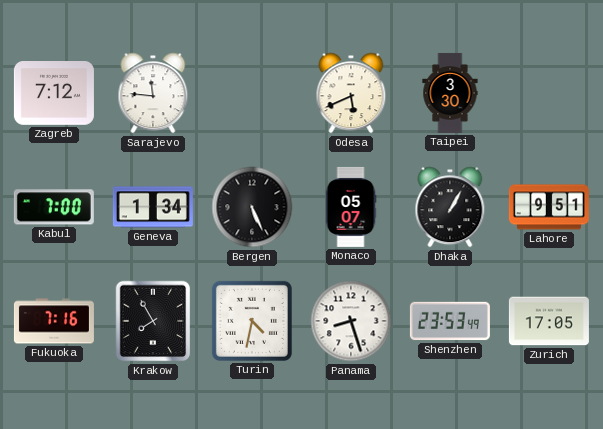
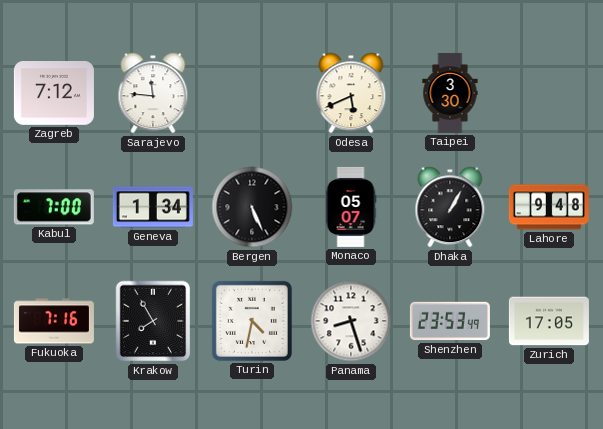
Lahore: 9:51 -> 9:48
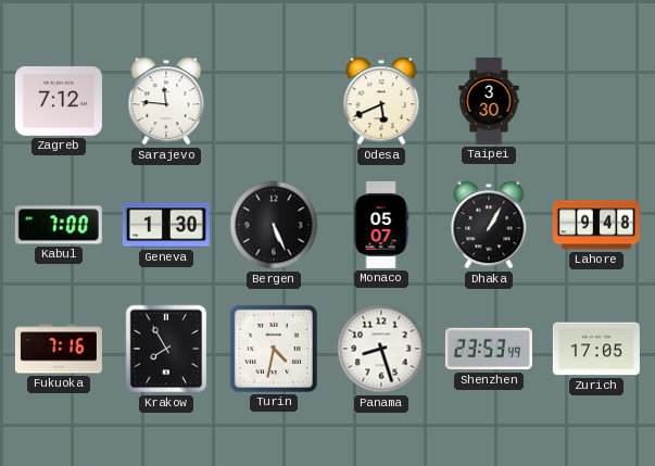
Geneva: 1:34 -> 1:30
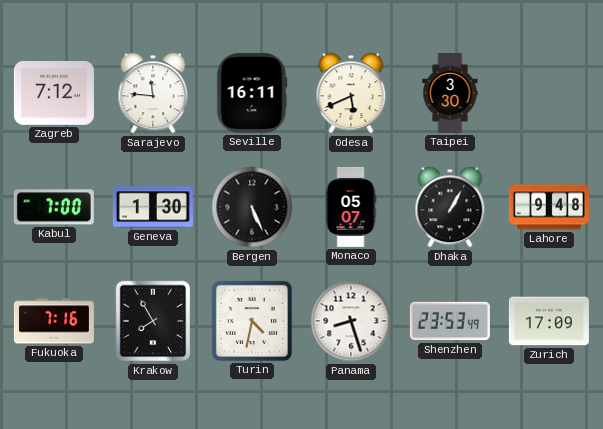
Seville: none -> 16:11
Zurich: 17:05 -> 17:09
